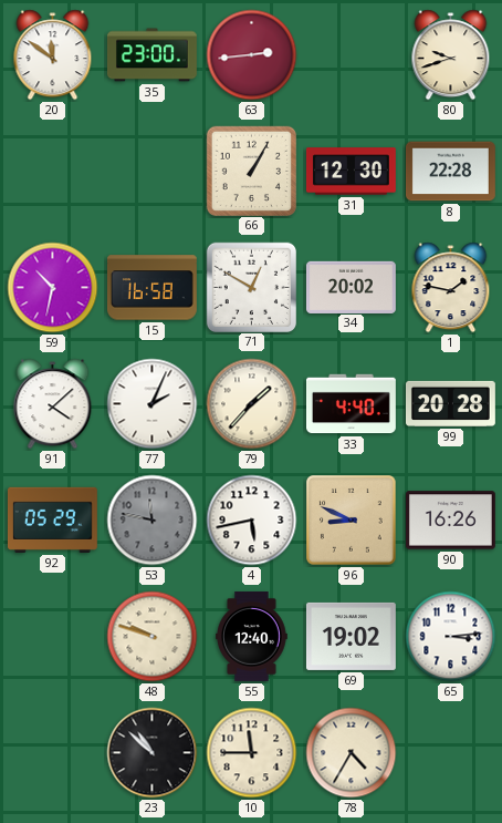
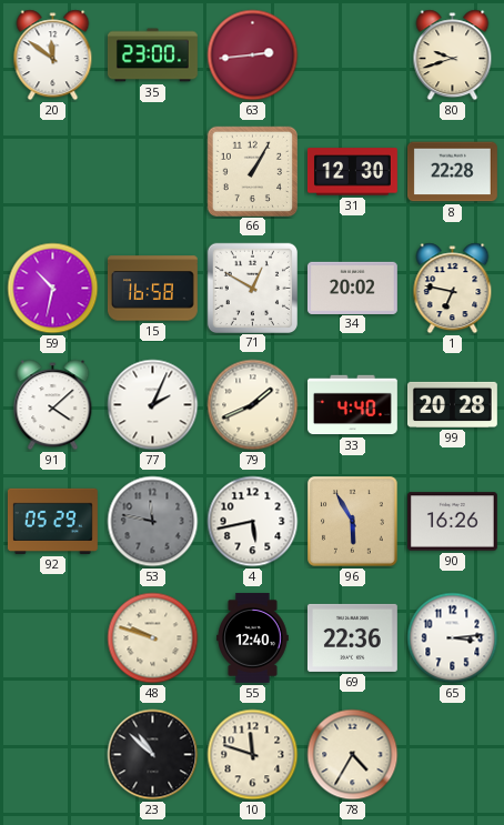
1: 1:47 -> 6:47
79: 1:37 -> 1:41
96: 8:49 -> 5:55
69: 19:02 -> 22:36
10: 11:45 -> 11:48
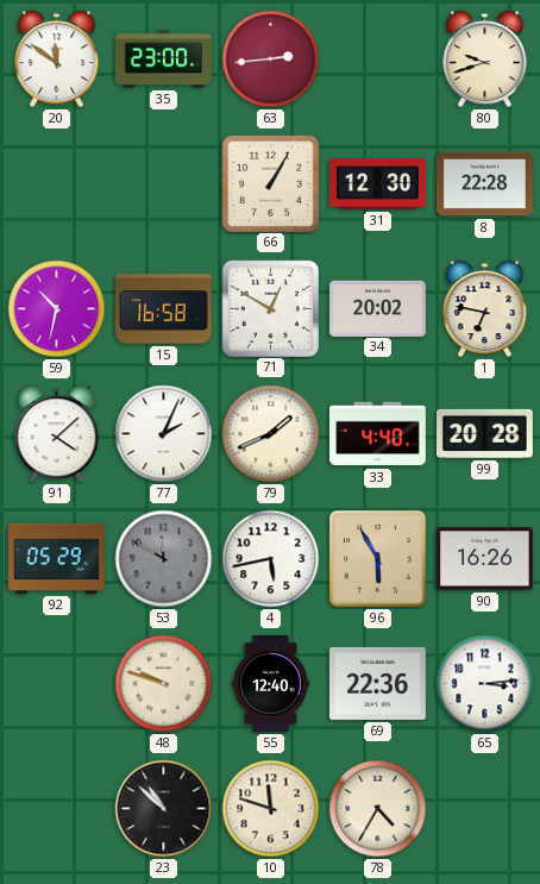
53: 11:47 -> 11:50
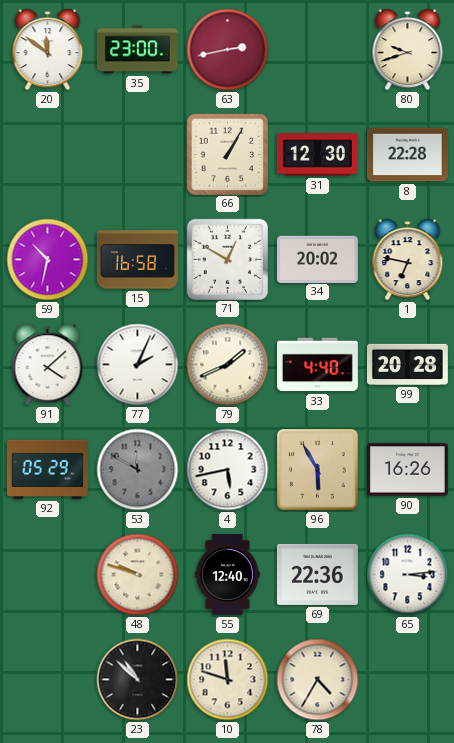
63: 2:44 -> 2:43
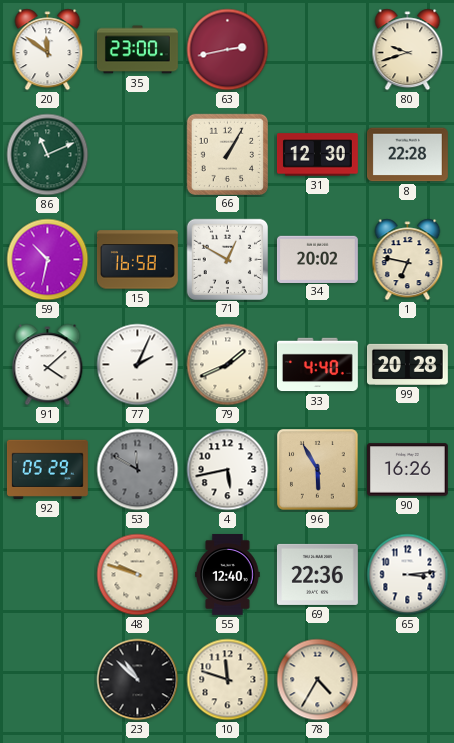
86: none -> 11:11
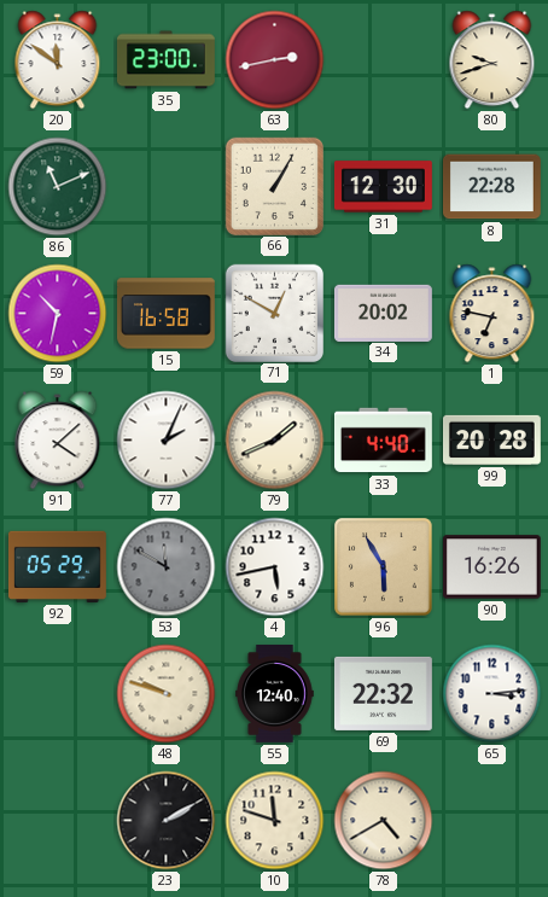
69: 22:36 -> 22:32
23: 10:52 -> 2:10
78: 4:35 -> 4:40
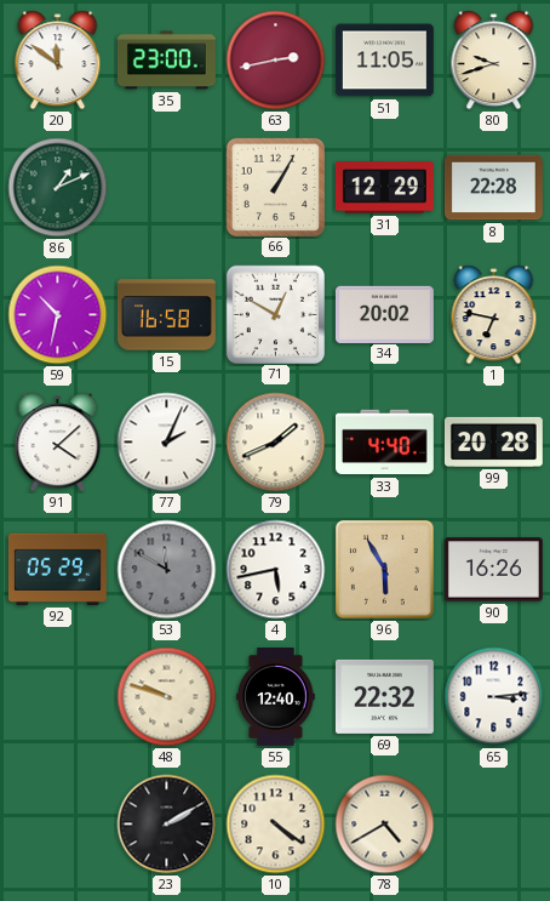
51: none -> 11:05
86: 11:11 -> 1:11
31: 12:30 -> 12:29
10: 11:48 -> 4:21
